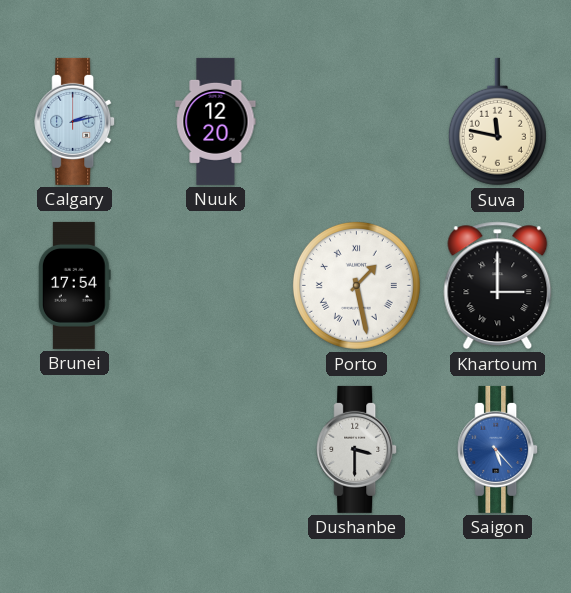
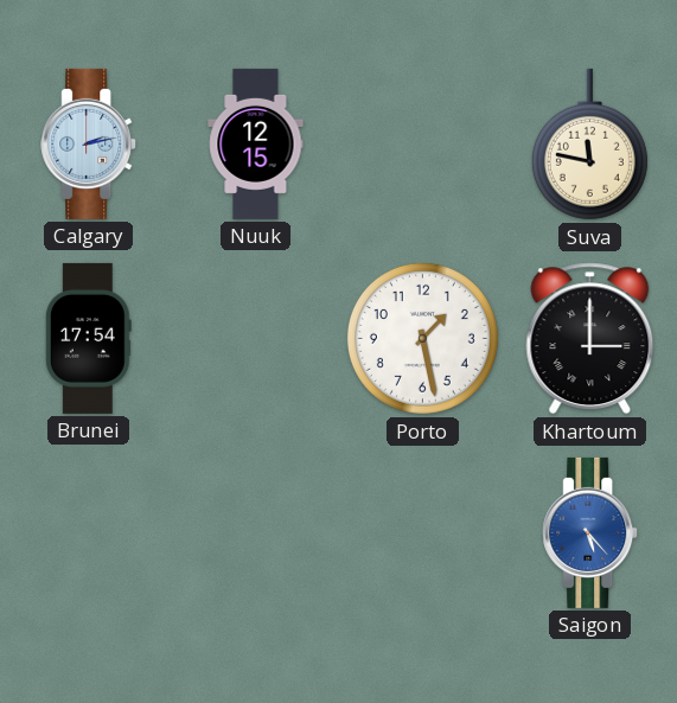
Nuuk: 12:20 -> 12:15
Porto numerals: Roman -> Arabic
Dushanbe: 3:30 -> none
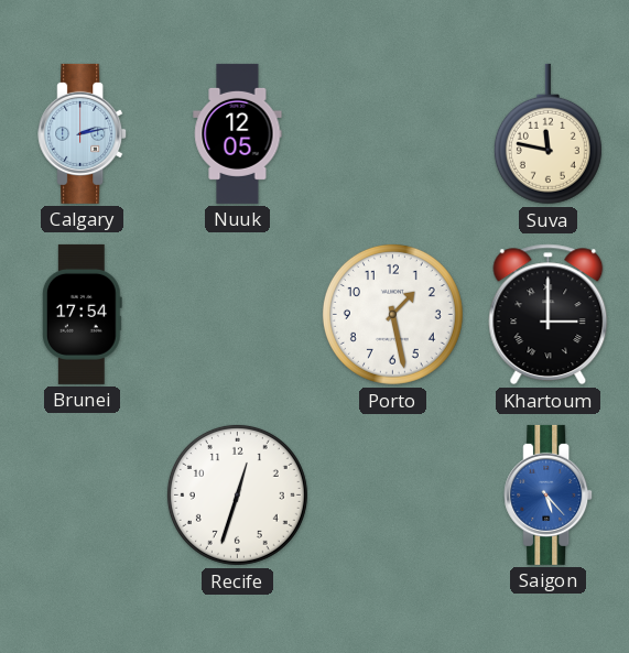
Nuuk: 12:15 -> 12:05
Recife: none -> 12:33
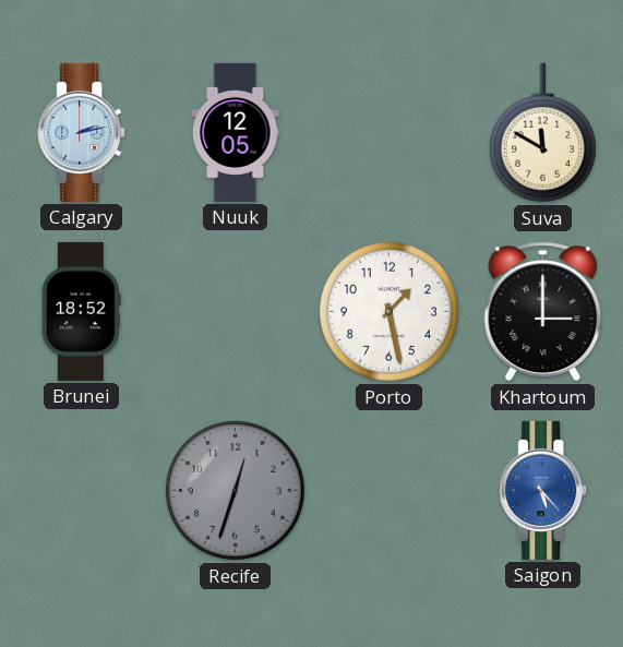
Suva: 11:47 -> 11:50
Brunei: 17:54 -> 18:52
Recife dial: white -> grey
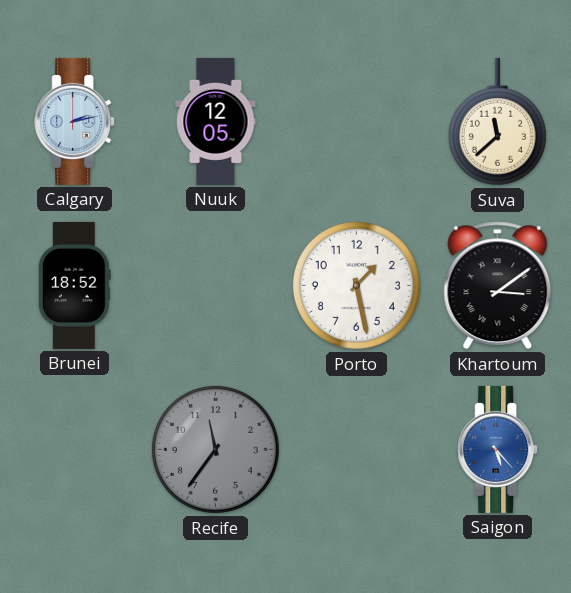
Suva: 11:50 -> 11:38
Khartoum: 3:00 -> 3:09
Recife: 12:33 -> 11:36
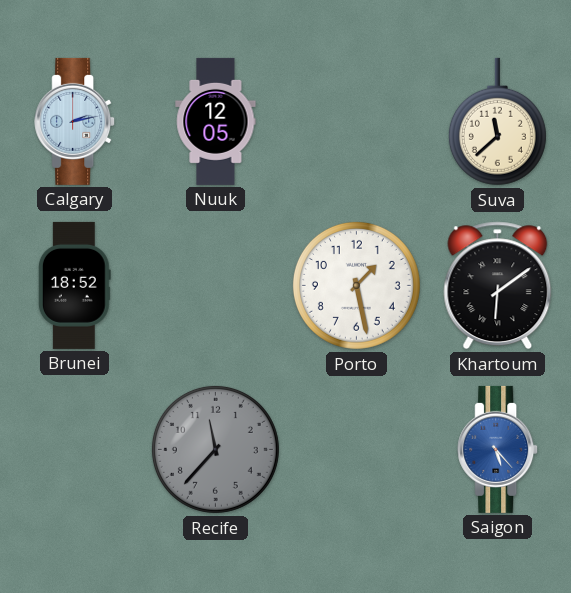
Khartoum: 3:09 -> 6:09
Recife: 11:36 -> 11:37
